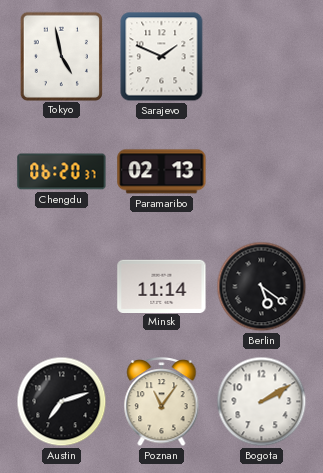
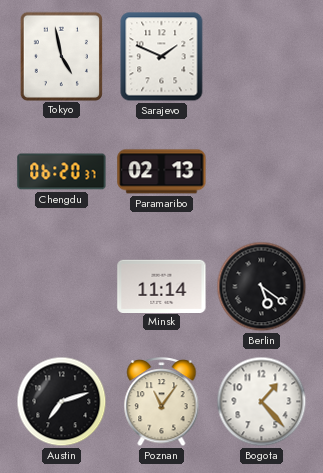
Bogota: 2:10 -> 1:23
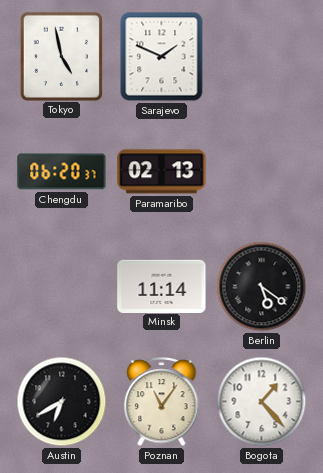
Austin: 7:12 -> 6:40
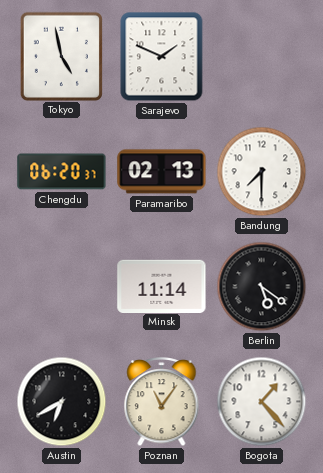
Bandung: none -> 7:30
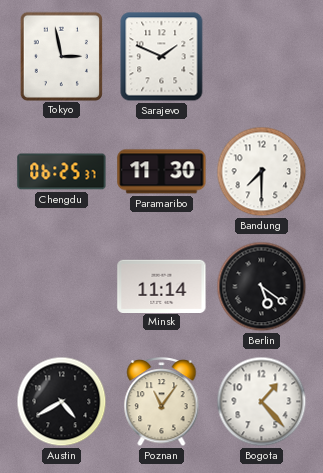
Tokyo: 4:58 -> 2:58
Chengdu: 06:20 -> 06:25
Paramaribo: 02:13 -> 11:30
Austin: 6:40 -> 4:40
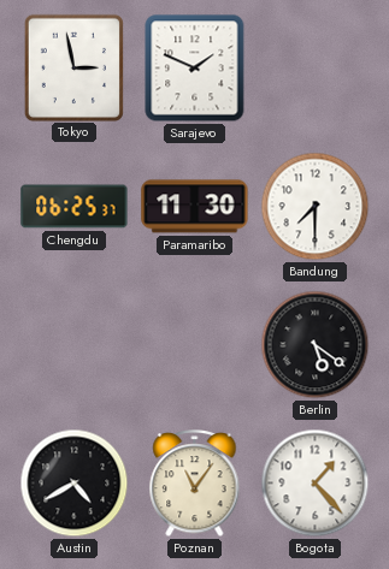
Minsk: 11:14 -> none
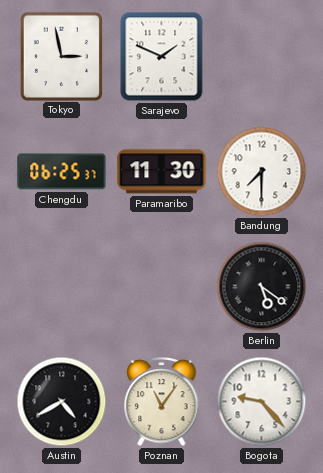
Bogota: 1:23 -> 9:23
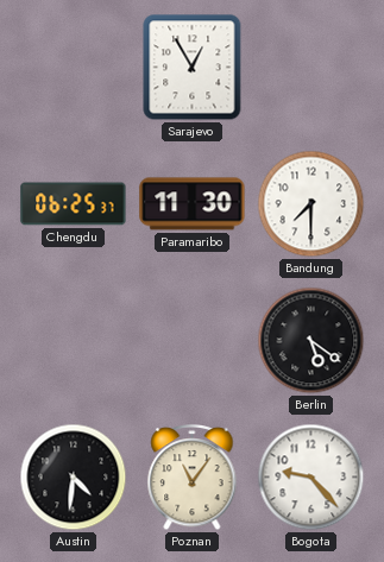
Tokyo: 2:58 -> none
Sarajevo: 1:49 -> 12:55
Austin: 4:40 -> 4:31
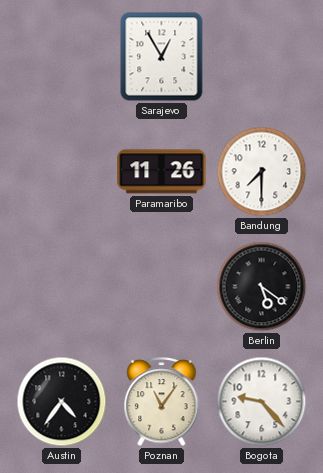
Chengdu: 06:25 -> none
Paramaribo: 11:30 -> 11:26
Austin: 4:31 -> 4:36
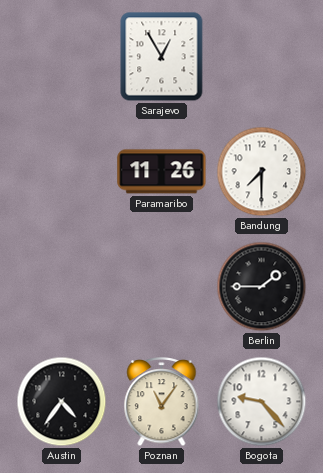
Berlin: 5:21 -> 1:45
